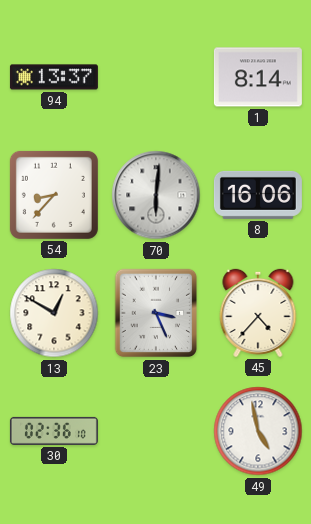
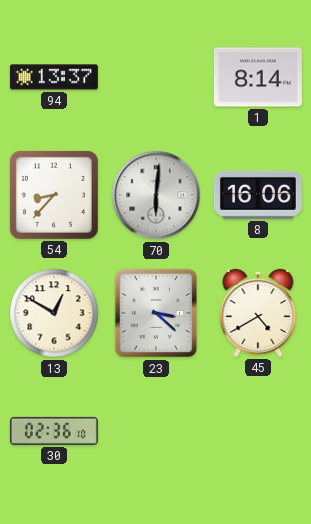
23: 3:26 -> 3:22
45: 4:37 -> 4:40
49: 4:58 -> none
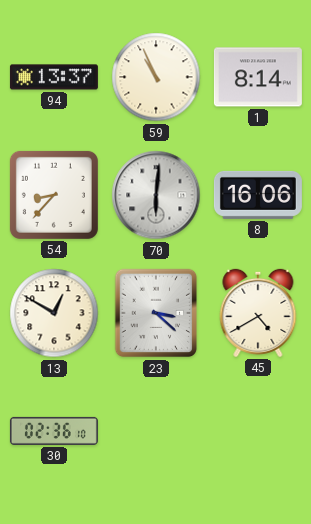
59: none -> 10:56
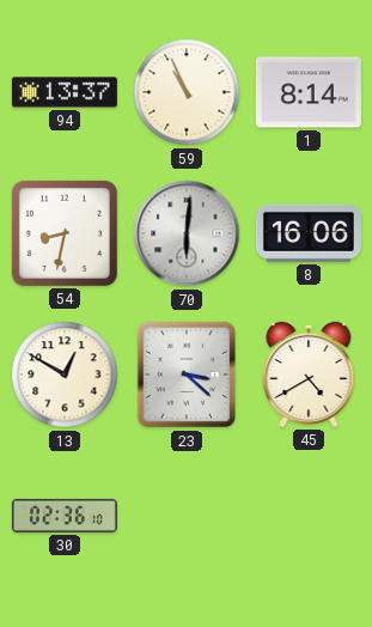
54: 8:37 -> 8:32
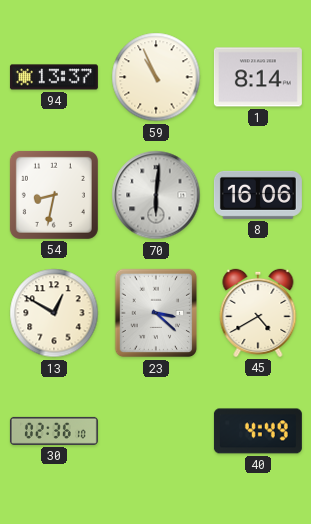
40: none -> 4:49
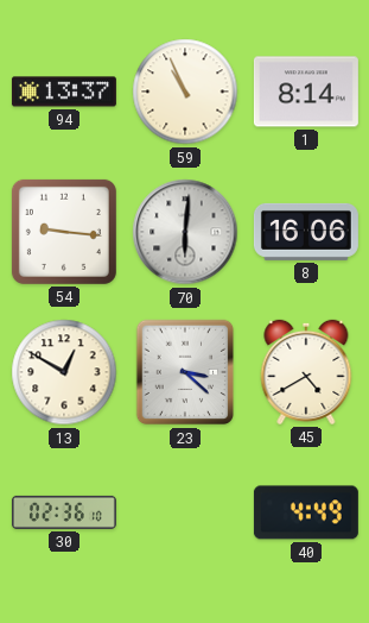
54: 8:32 -> 9:16
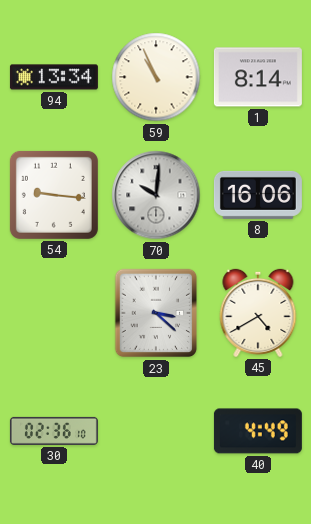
94: 13:37 -> 13:34
70: 6:01 -> 10:01
13: 12:50 -> none
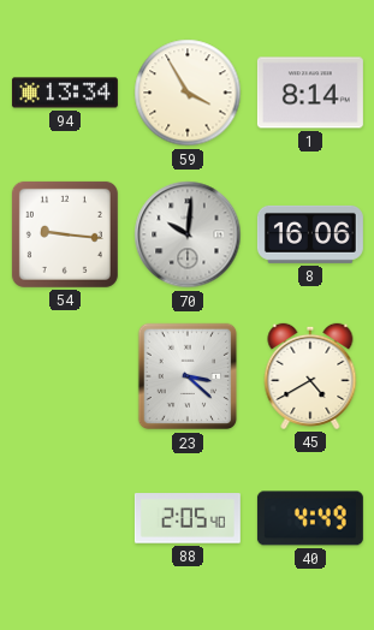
59: 10:56 -> 3:55
30: 02:36 -> none
88: none -> 2:05
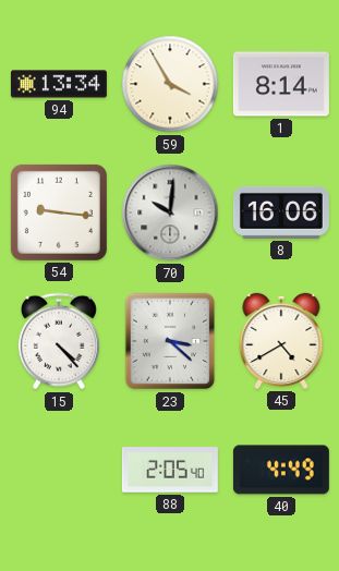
15: none -> 4:23
